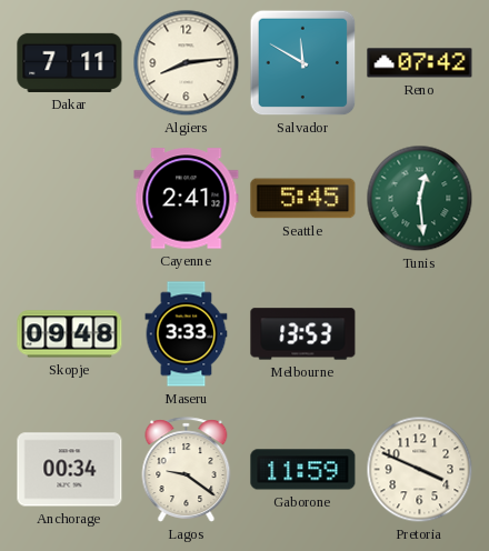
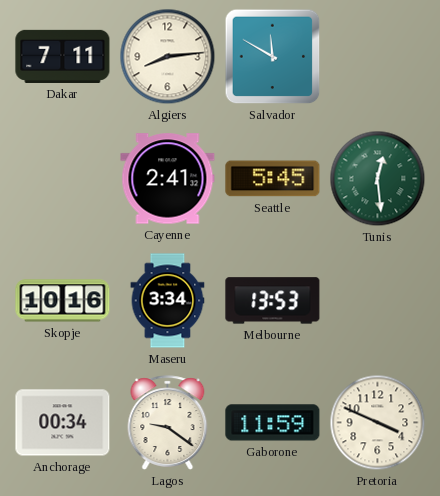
Reno: 07:42 -> none
Skopje: 09:48 -> 10:16
Maseru: 3:33 -> 3:34
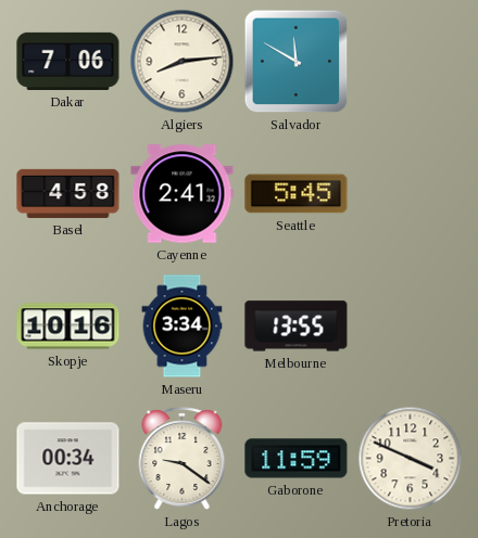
Dakar: 7:11 -> 7:06
Basel: none -> 4:58
Tunis: 12:29 -> none
Melbourne: 13:53 -> 13:55
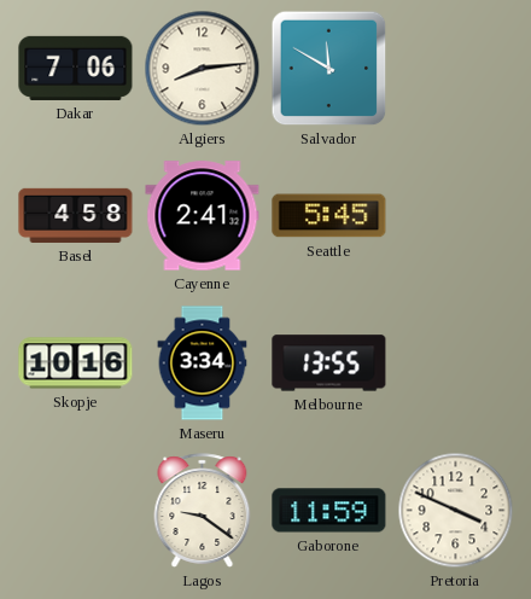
Anchorage: 00:34 -> none
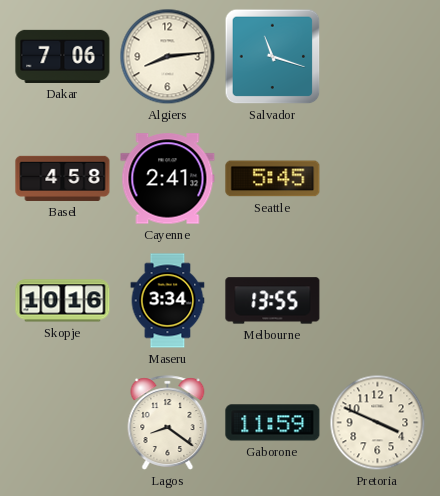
Salvador: 11:50 -> 11:18
Lagos: 9:21 -> 8:21
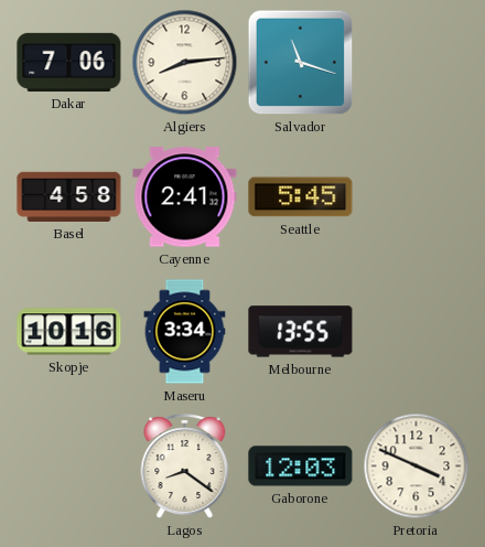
Gaborone: 11:59 -> 12:03
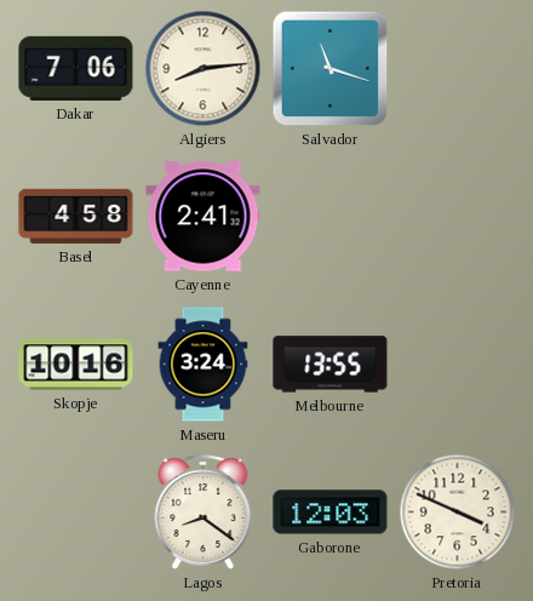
Seattle: 5:45 -> none
Maseru: 3:34 -> 3:24
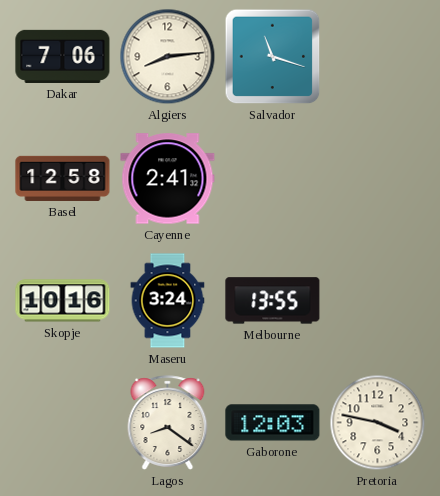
Basel: 4:58 -> 12:58
Pretoria: 3:49 -> 3:47
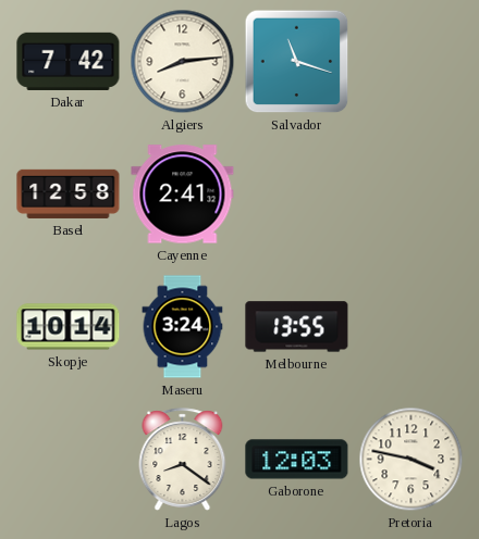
Dakar: 7:06 -> 7:42
Skopje: 10:16 -> 10:14
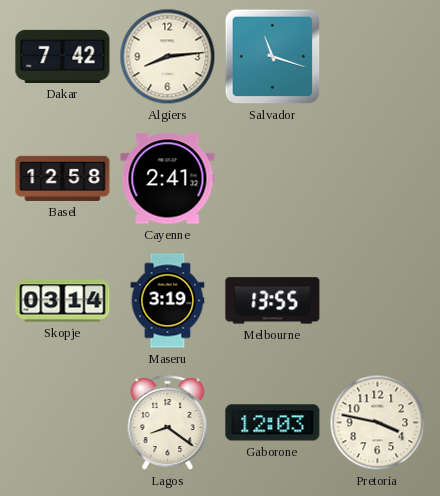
Skopje: 10:14 -> 03:14
Maseru: 3:24 -> 3:19
